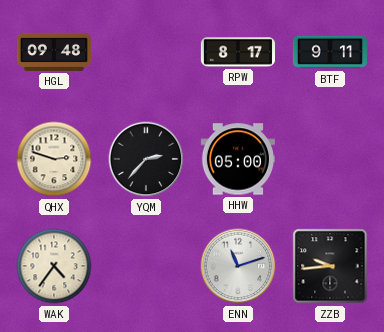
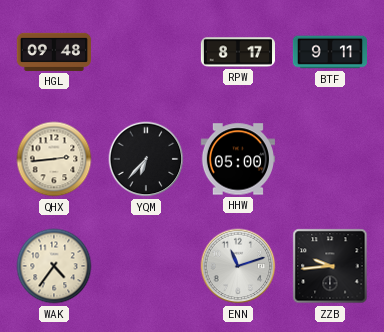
QHX: 2:48 -> 2:44
YQM: 2:37 -> 6:37
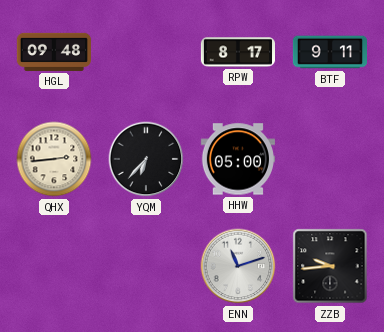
WAK: 4:36 -> none
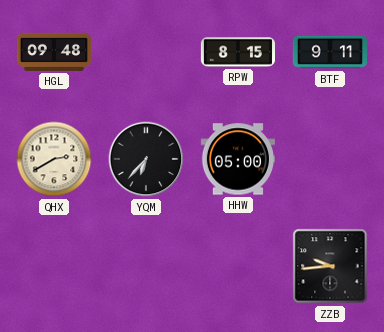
RPW: 8:17 -> 8:15
QHX: 2:44 -> 2:40
ENN: 11:12 -> none
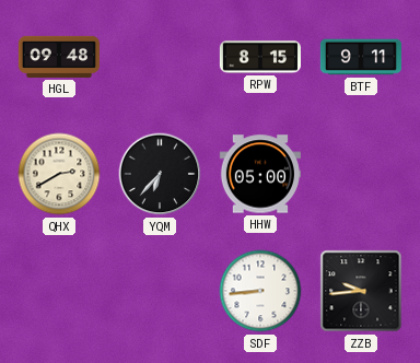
SDF: none -> 8:44
